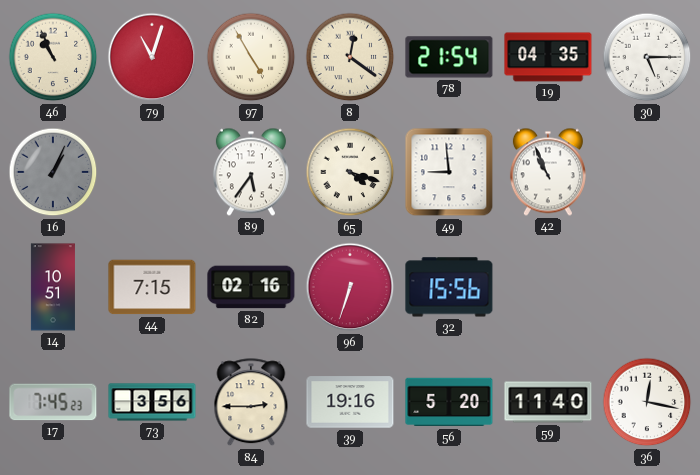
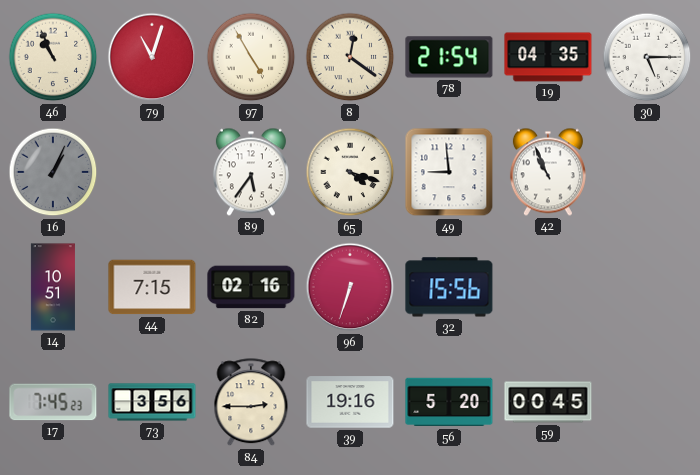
59: 11:40 -> 00:45
36: 12:17 -> none
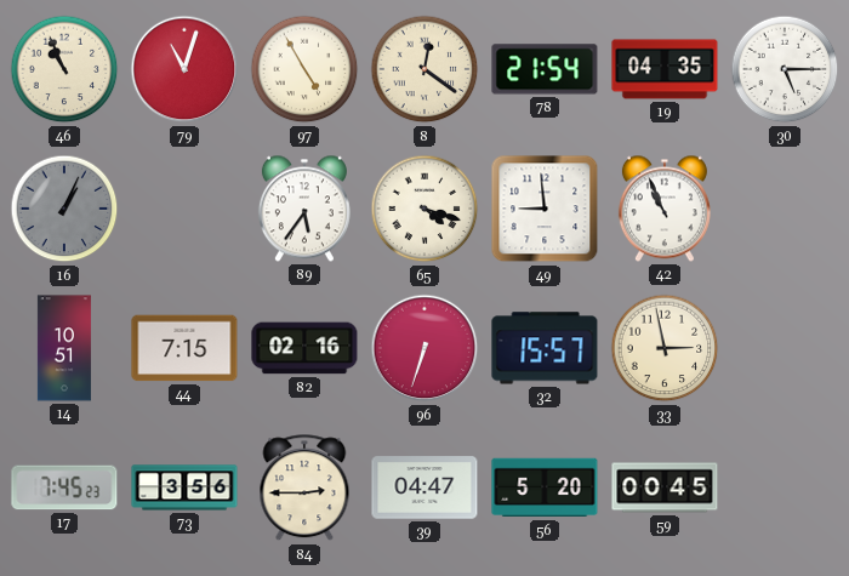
32: 15:56 -> 15:57
33: none -> 2:58
39: 19:16 -> 04:47
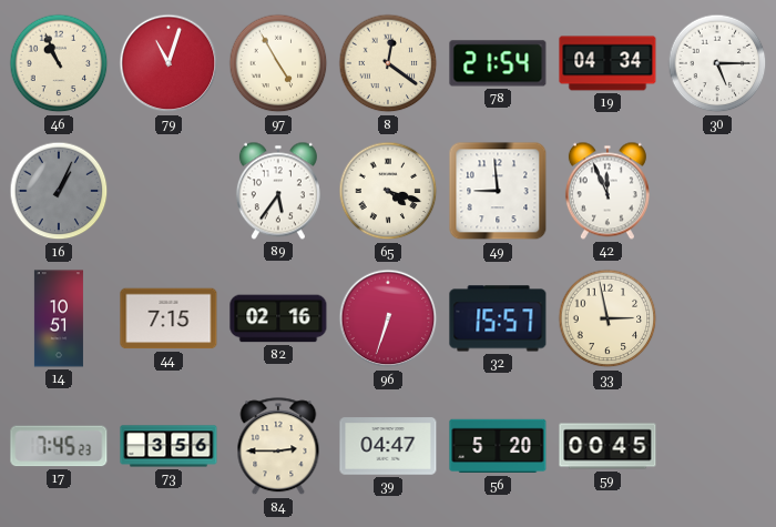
19: 04:35 -> 04:34
42: 10:56 -> 11:56
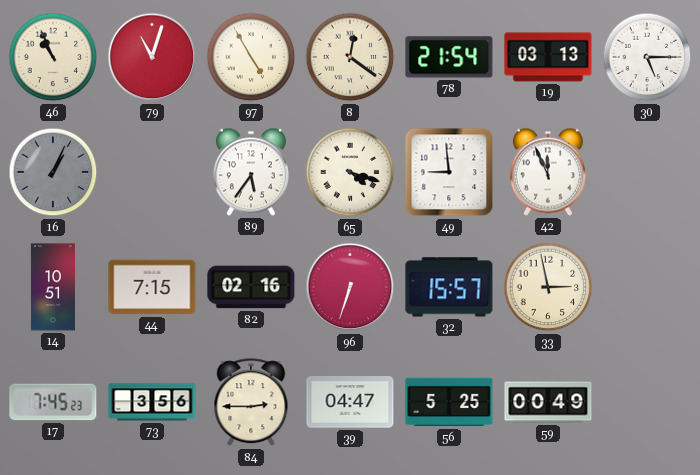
19: 04:34 -> 03:13
56: 5:20 -> 5:25
59: 00:45 -> 00:49
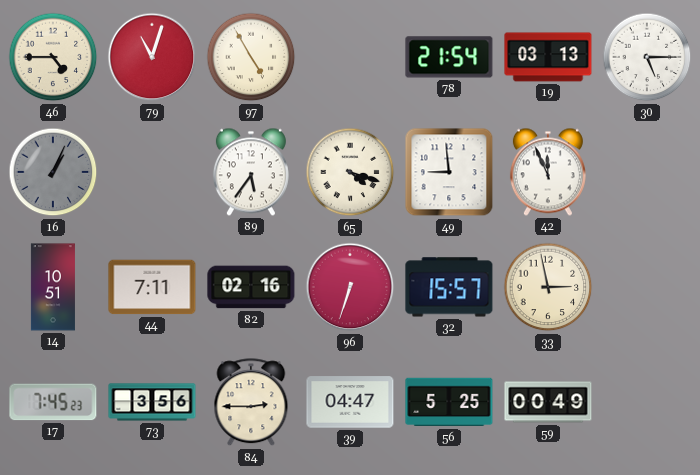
46: 10:56 -> 4:45
8: 12:21 -> none
44: 7:15 -> 7:11
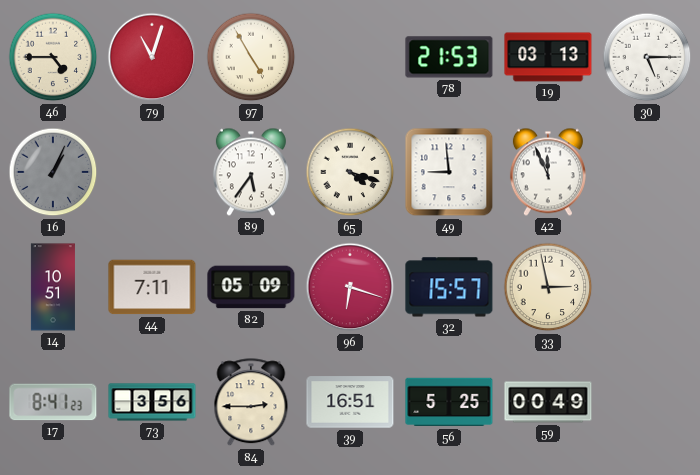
78: 21:54 -> 21:53
82: 02:16 -> 05:09
96: 6:33 -> 6:18
17: 7:45 -> 8:41
39: 04:47 -> 16:51
